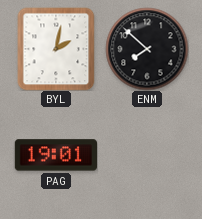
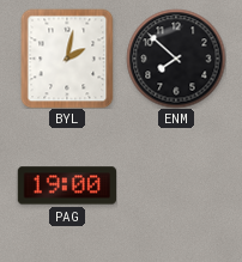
PAG: 19:01 -> 19:00
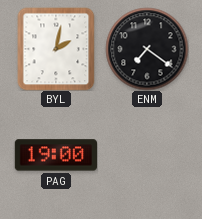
ENM: 7:52 -> 7:21
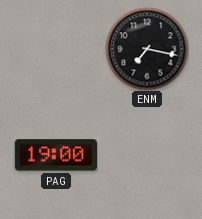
BYL: 2:02 -> none
ENM: 7:21 -> 7:17
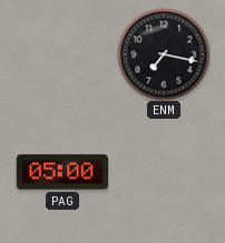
PAG: 19:00 -> 05:00
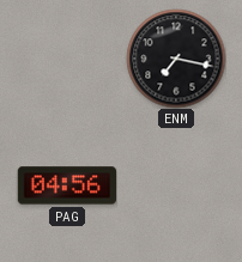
PAG: 05:00 -> 04:56
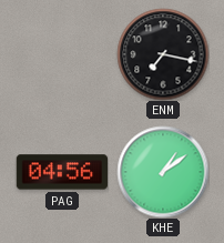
KHE: none -> 1:09
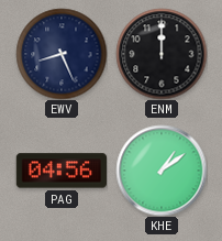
EWV: none -> 8:26
ENM: 7:17 -> 12:00
